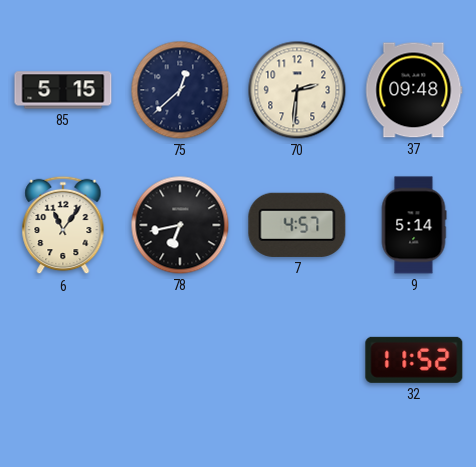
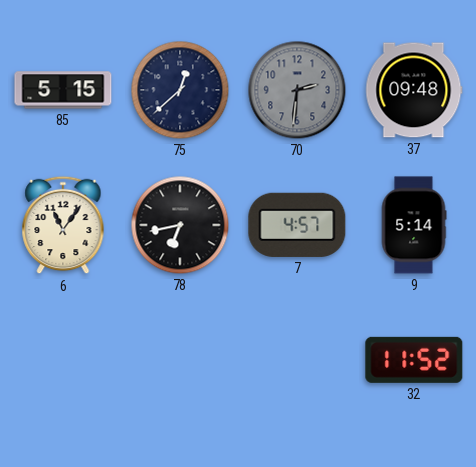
70 dial: cream -> grey
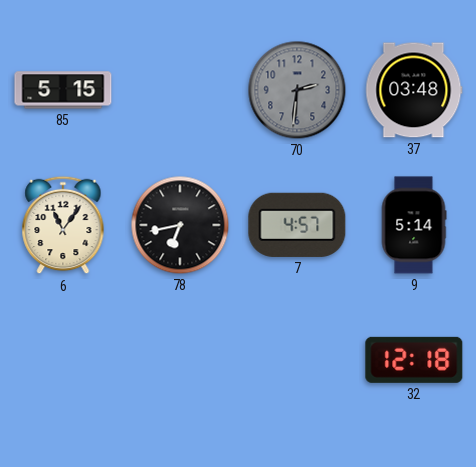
75: 12:38 -> none
37: 09:48 -> 03:48
32: 11:52 -> 12:18
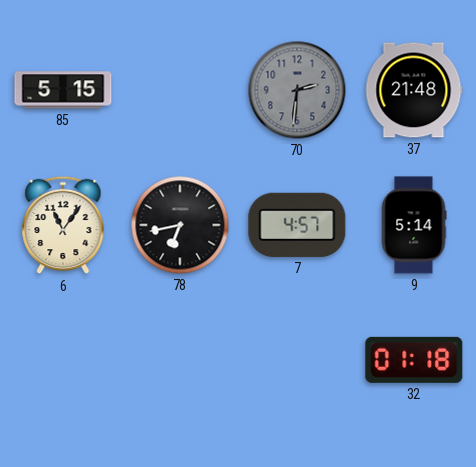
37: 03:48 -> 21:48
32: 12:18 -> 01:18
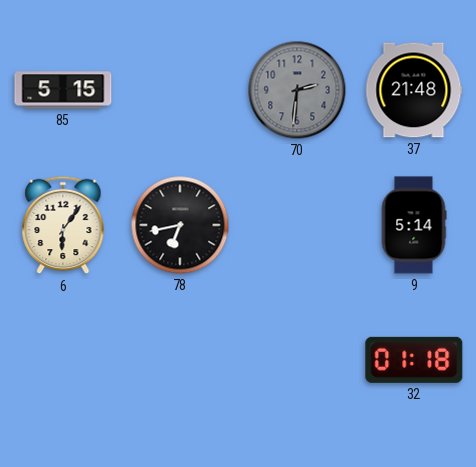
6: 11:06 -> 6:06
7: 4:57 -> none
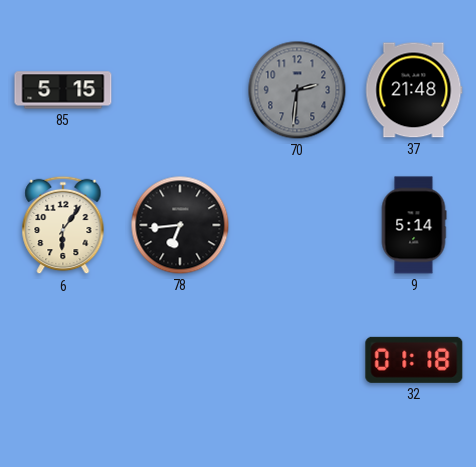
78: 6:43 -> 6:44
